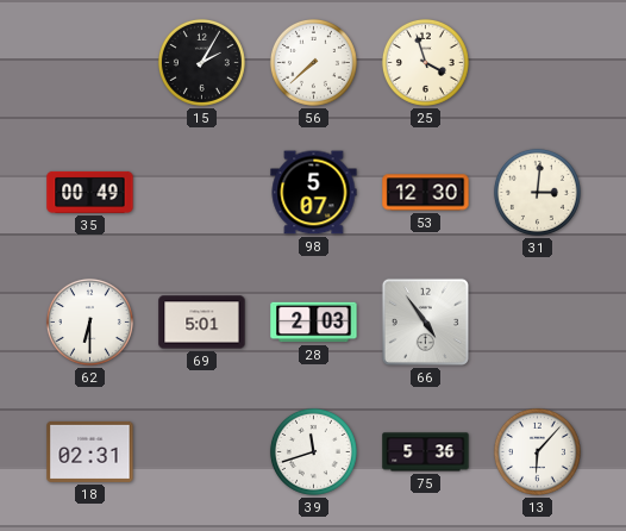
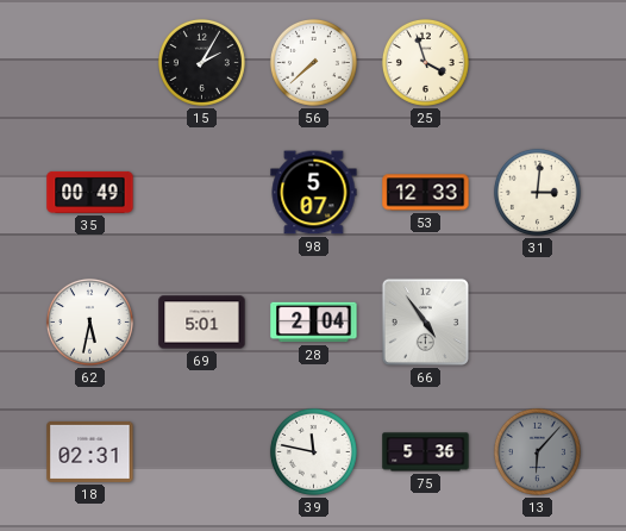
53: 12:30 -> 12:33
62: 6:30 -> 5:32
28: 2:03 -> 2:04
39: 11:42 -> 11:47
13 dial: white -> grey
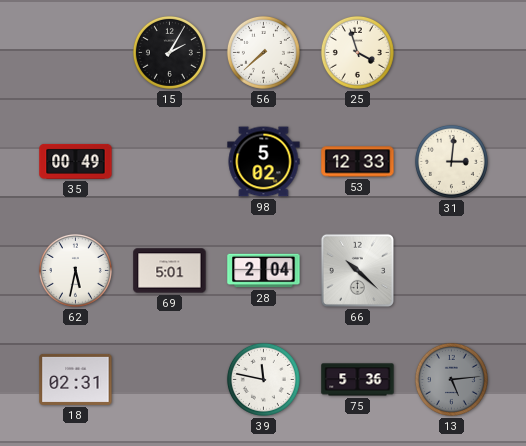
98: 5:07 -> 5:02
66: 4:54 -> 10:22
13: 6:07 -> 5:14
